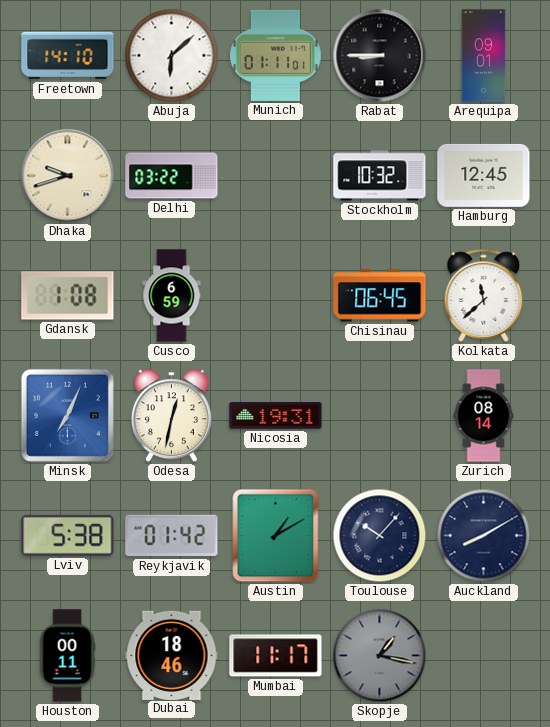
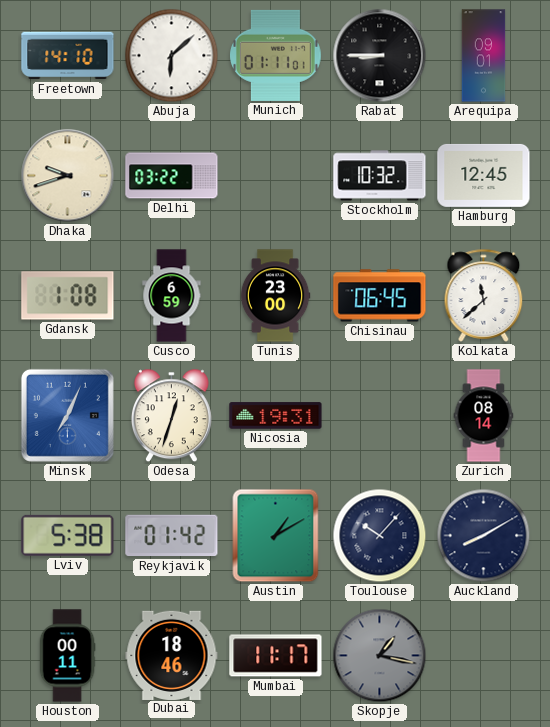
Tunis: none -> 23:00
Odesa: 12:32 -> 12:33
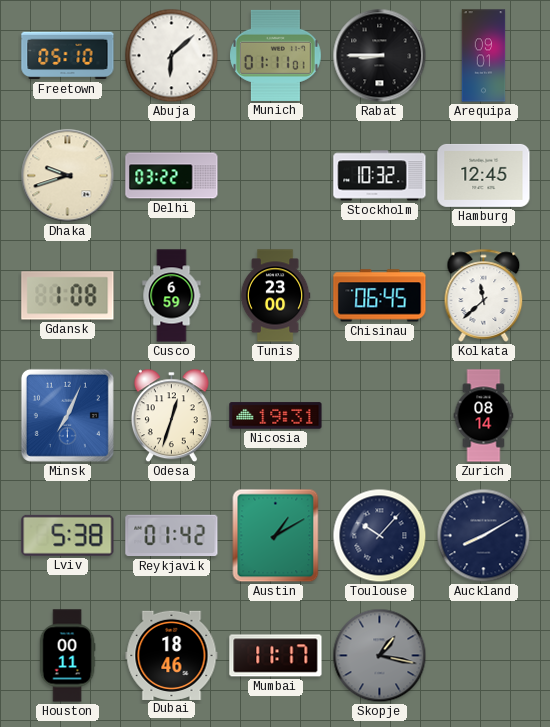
Freetown: 14:10 -> 05:10
